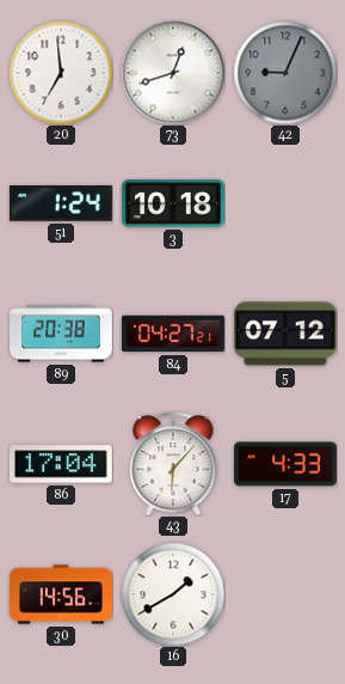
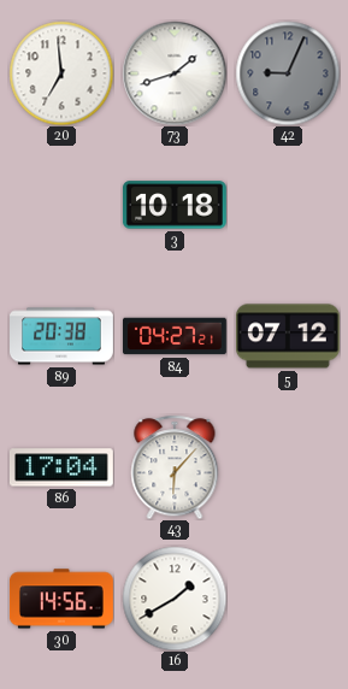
73: 12:42 -> 1:42
51: 1:24 -> none
17: 4:33 -> none
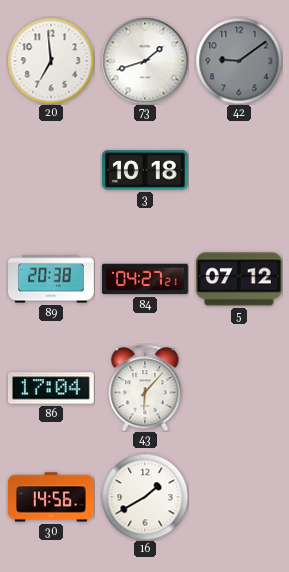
42: 9:04 -> 9:09
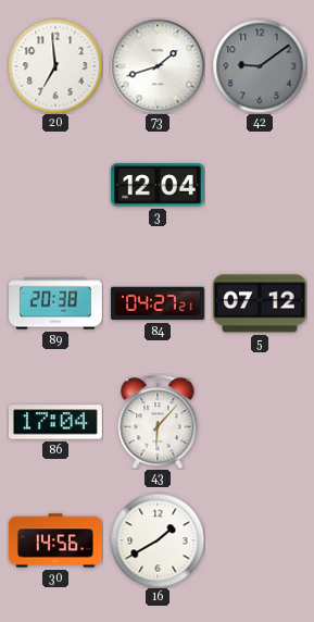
3: 10:18 -> 12:04
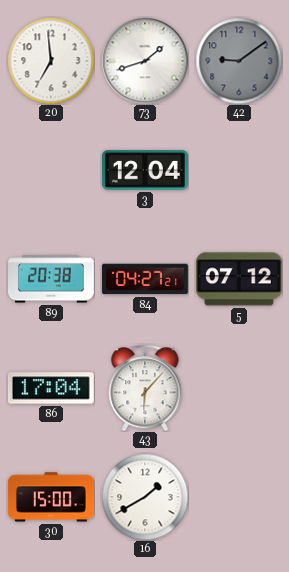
30: 14:56 -> 15:00
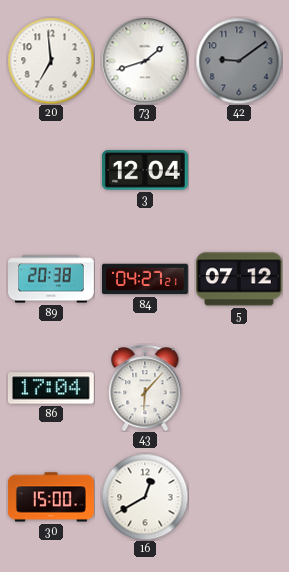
16: 1:40 -> 12:40
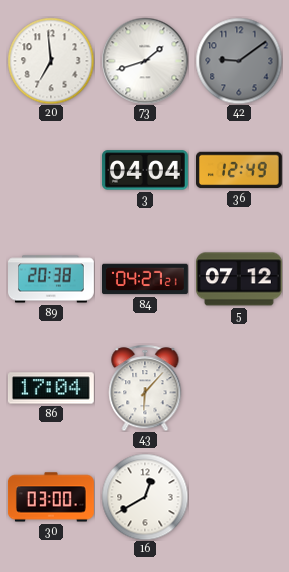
3: 12:04 -> 04:04
36: none -> 12:49
30: 15:00 -> 03:00
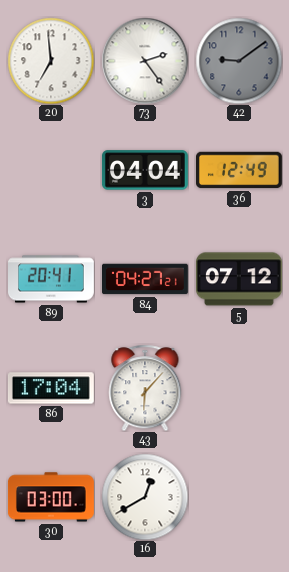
73: 1:42 -> 2:24
89: 20:38 -> 20:41
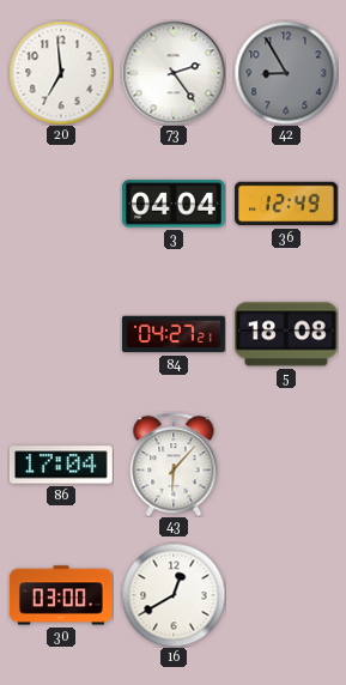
42: 9:09 -> 8:55
89: 20:41 -> none
5: 07:12 -> 18:08
